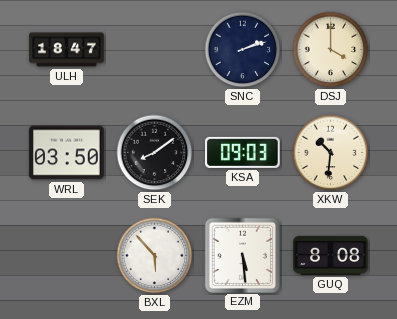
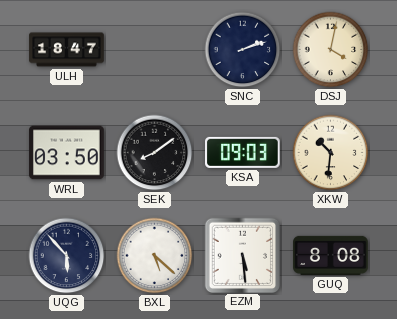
DSJ: 4:00 -> 4:02
UQG: none -> 5:53
BXL: 5:53 -> 5:22
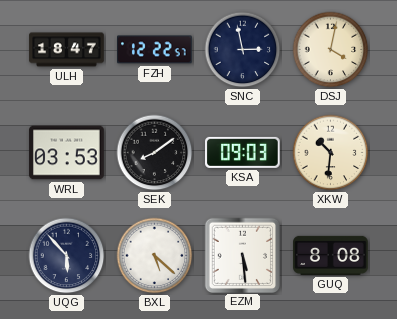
FZH: none -> 12:22
SNC: 2:12 -> 2:58
WRL: 03:50 -> 03:53
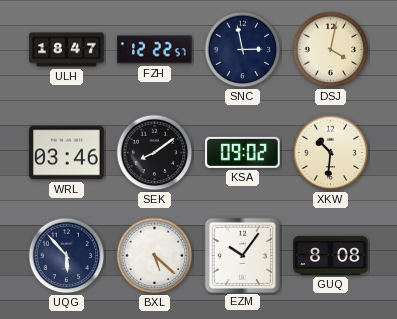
WRL: 03:53 -> 03:46
KSA: 09:03 -> 09:02
EZM: 5:29 -> 10:06
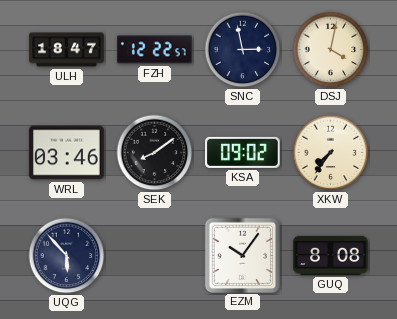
XKW: 10:31 -> 7:36
BXL: 5:22 -> none
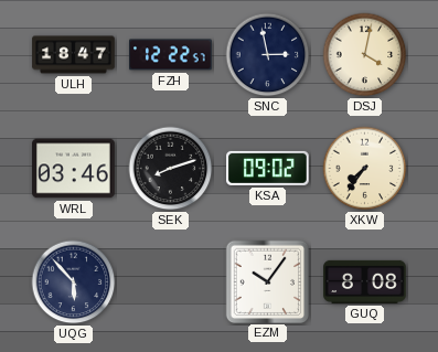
SEK: 8:09 -> 8:12
